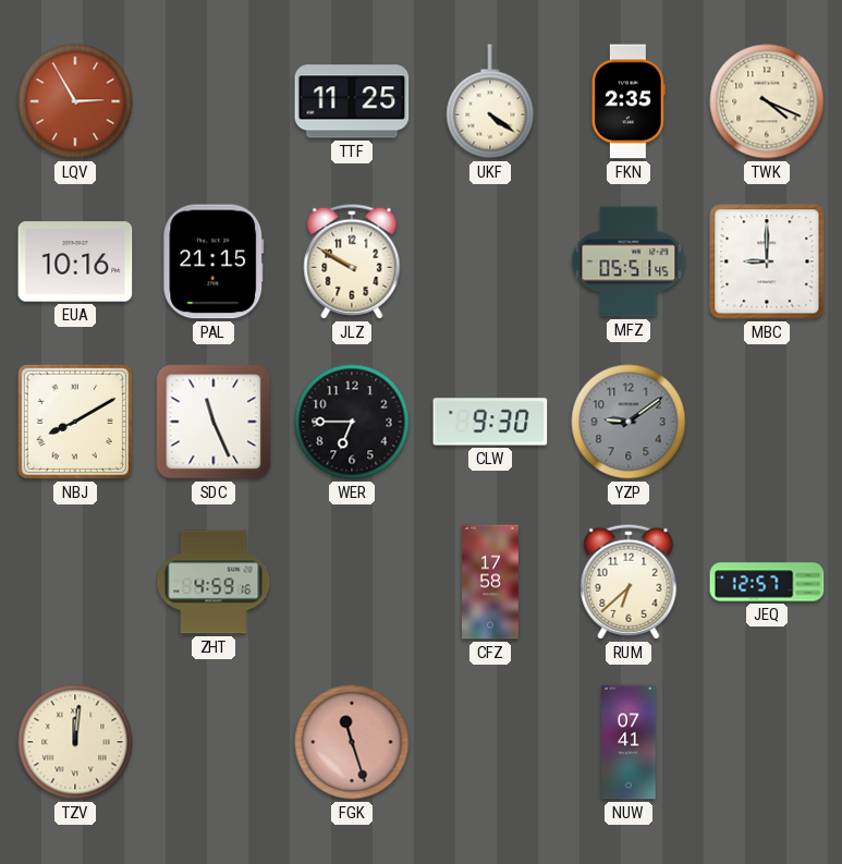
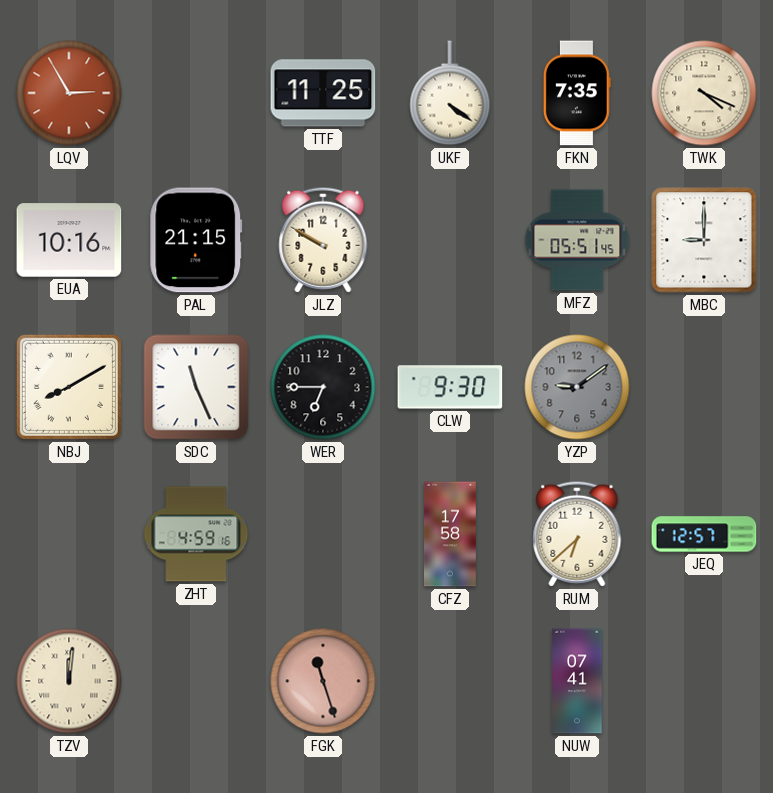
FKN: 2:35 -> 7:35
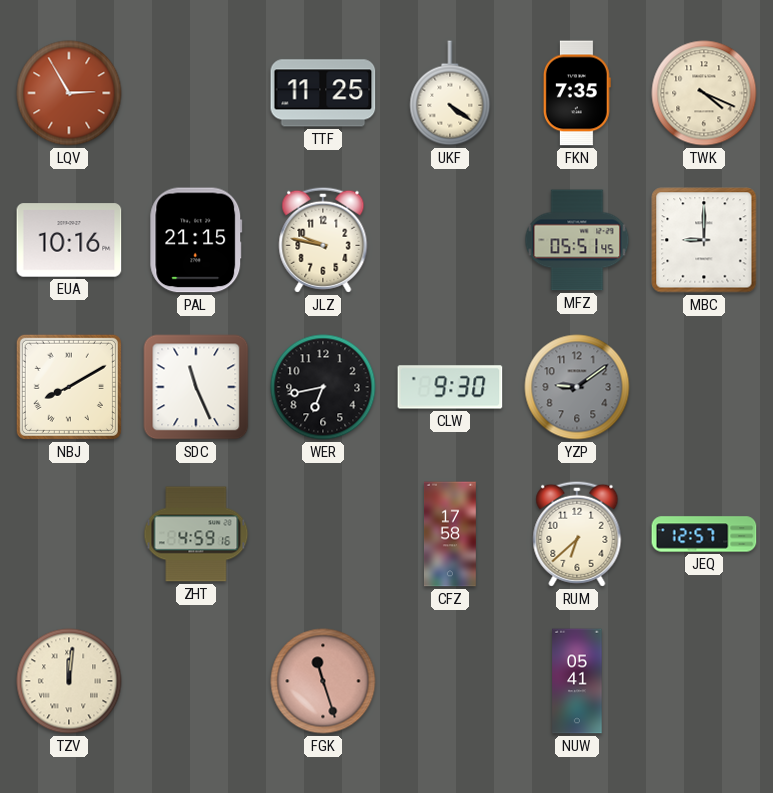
JLZ: 9:50 -> 9:47
WER: 6:45 -> 6:43
NUW: 07:41 -> 05:41
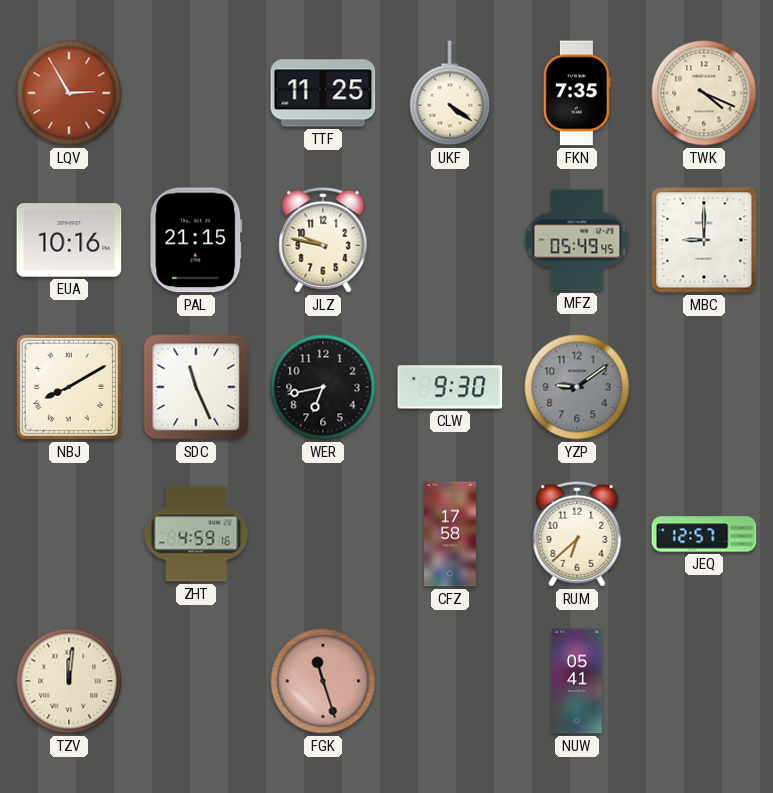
MFZ: 05:51 -> 05:49
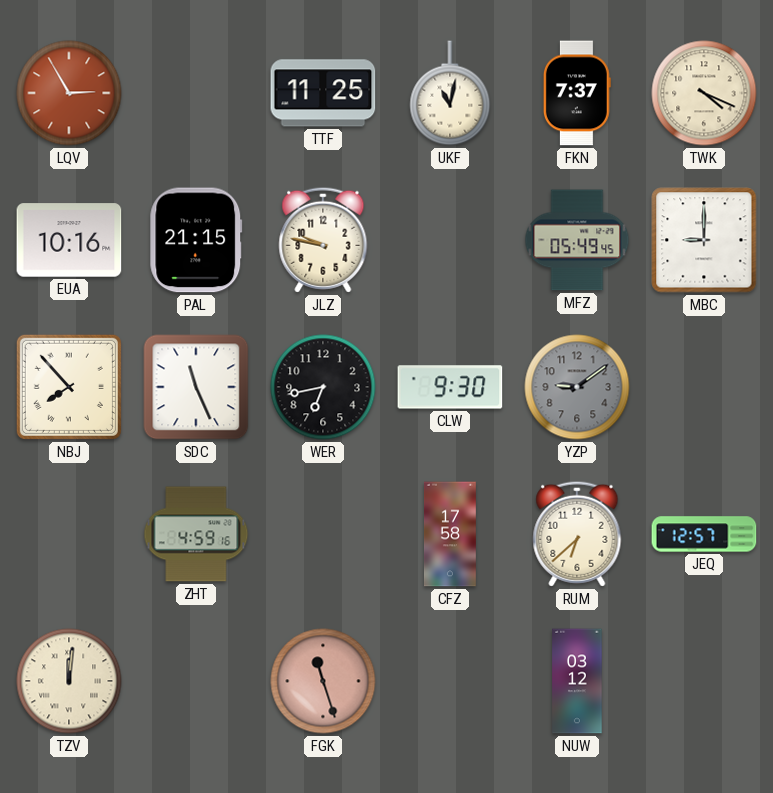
UKF: 4:21 -> 11:02
FKN: 7:35 -> 7:37
NBJ: 8:10 -> 7:53
NUW: 05:41 -> 03:12
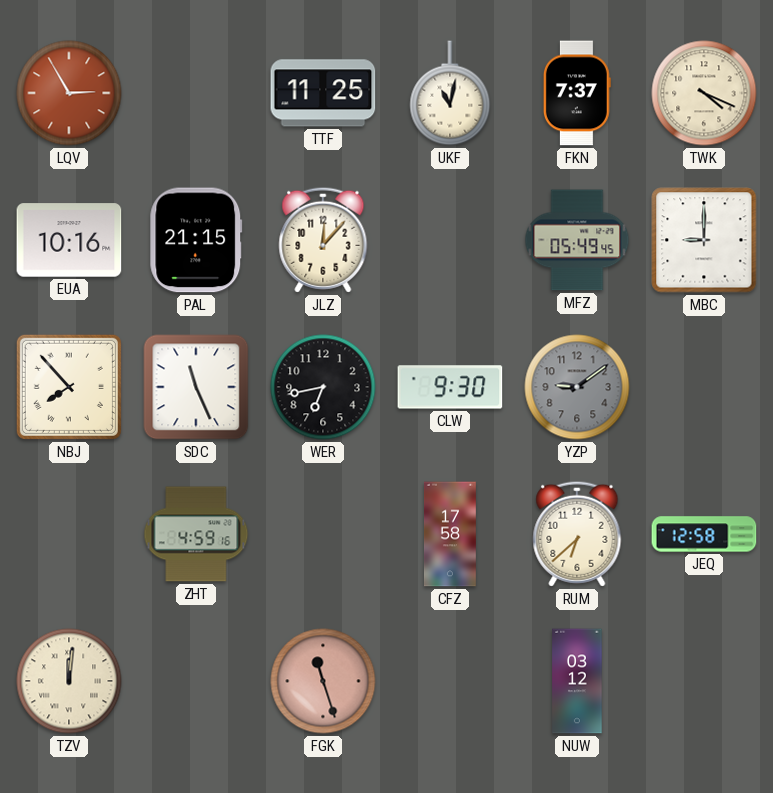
JLZ: 9:47 -> 12:07
JEQ: 12:57 -> 12:58
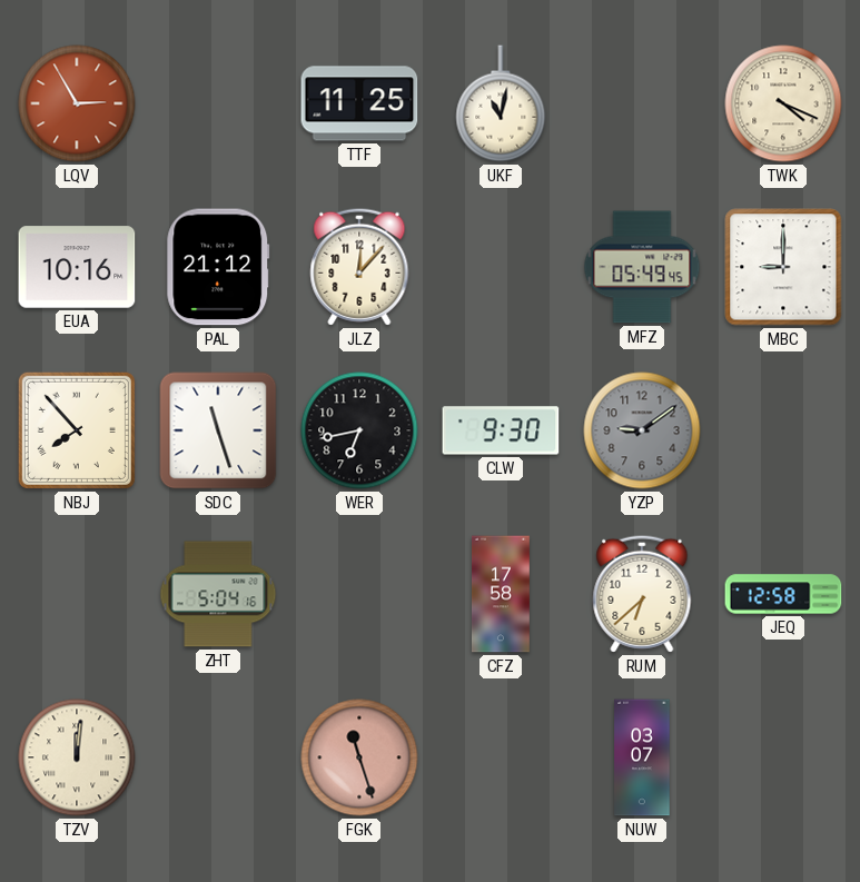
FKN: 7:37 -> none
PAL: 21:15 -> 21:12
SDC: 11:26 -> 11:27
ZHT: 4:59 -> 5:04
NUW: 03:12 -> 03:07
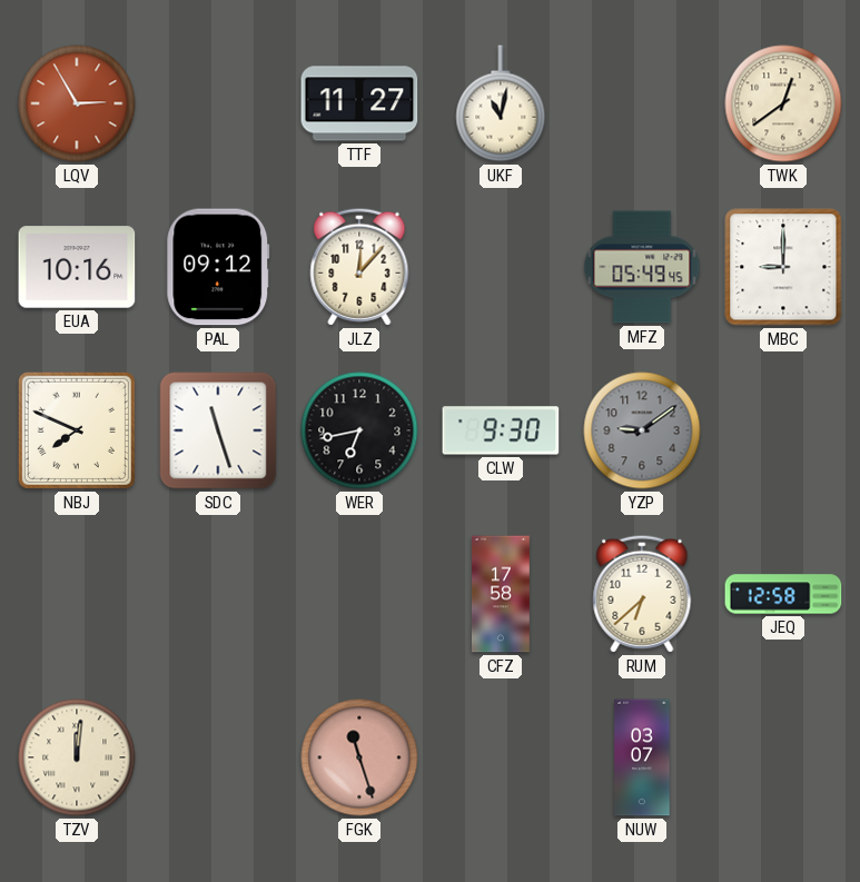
TTF: 11:25 -> 11:27
TWK: 4:19 -> 12:39
PAL: 21:12 -> 09:12
NBJ: 7:53 -> 7:49
ZHT: 5:04 -> none
